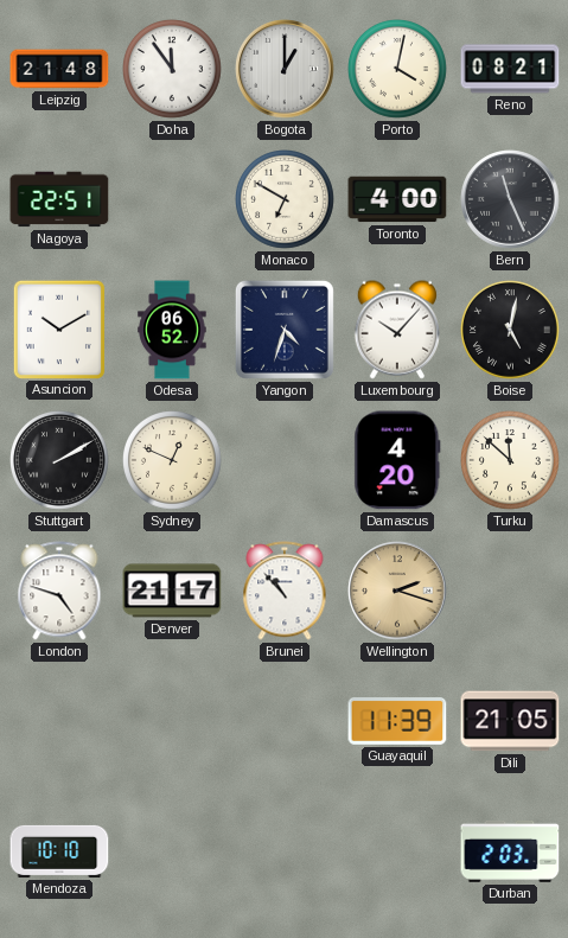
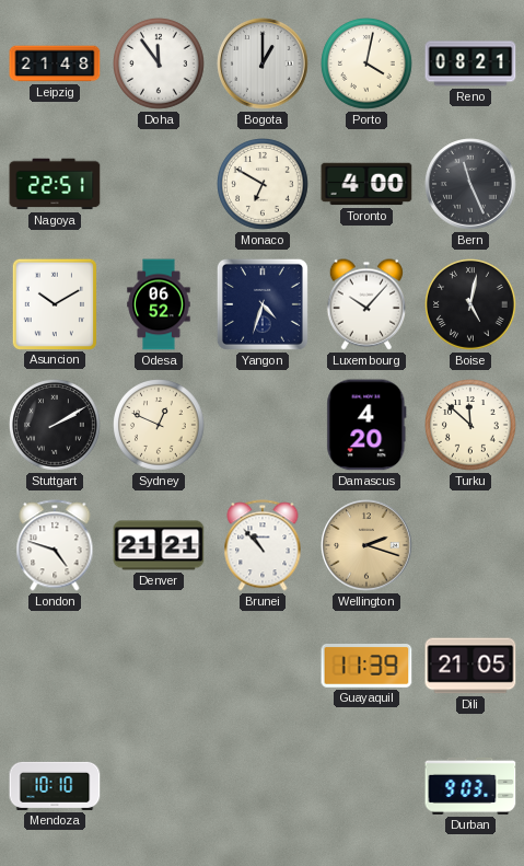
Denver: 21:17 -> 21:21
Durban: 2:03 -> 9:03
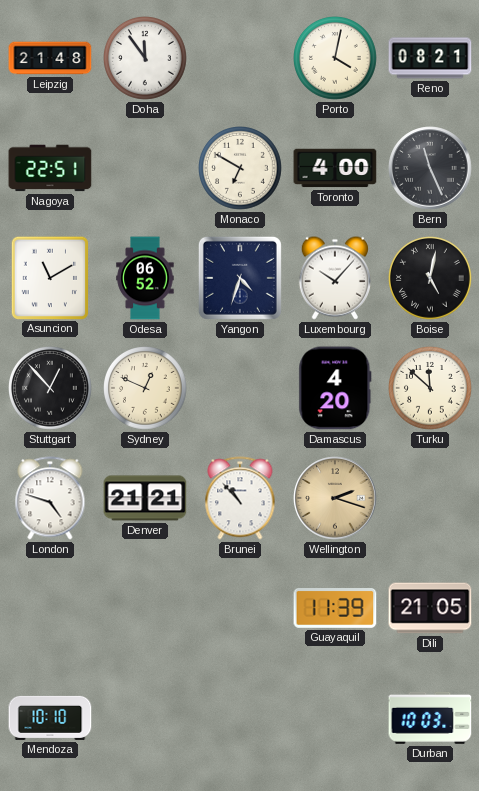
Bogota: 1:00 -> none
Asuncion: 10:10 -> 11:10
Stuttgart: 2:10 -> 12:53
Durban: 9:03 -> 10:03
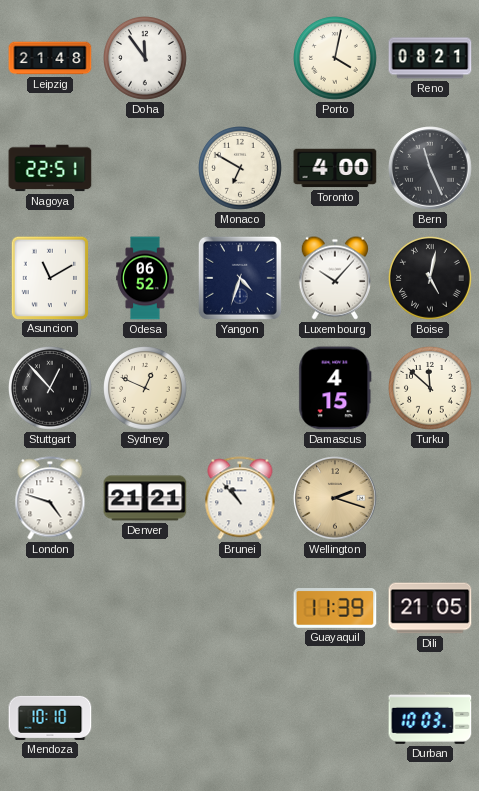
Damascus: 4:20 -> 4:15
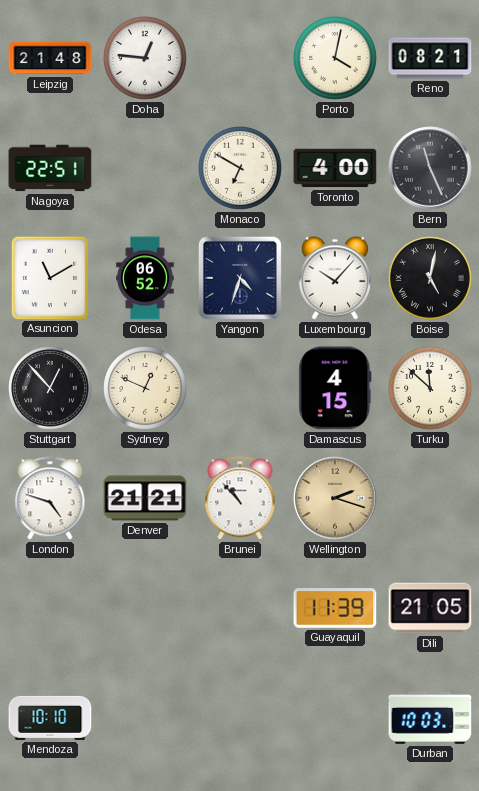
Doha: 11:54 -> 12:46
